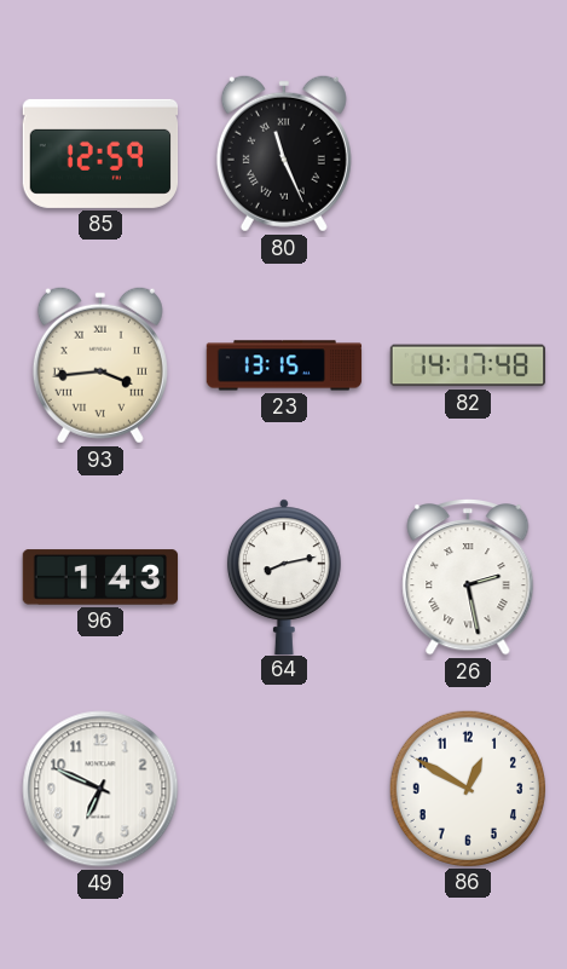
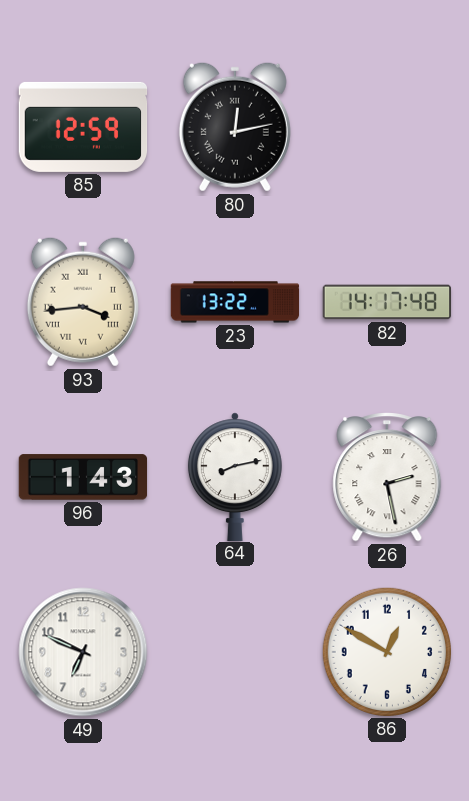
80: 11:26 -> 12:13
23: 13:15 -> 13:22
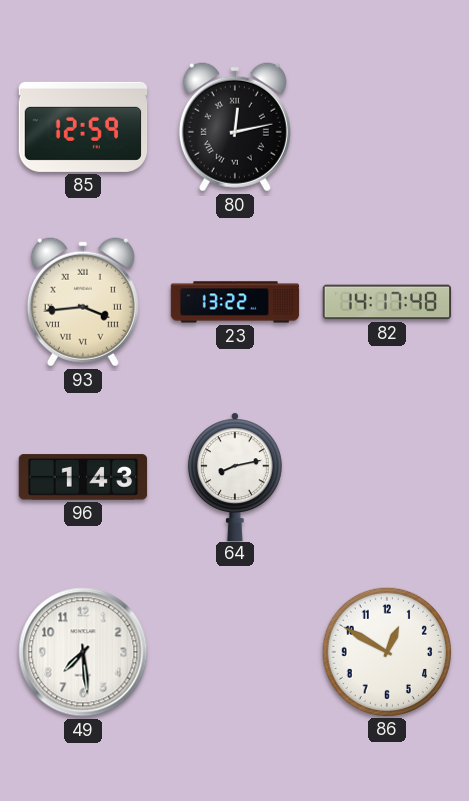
26: 2:28 -> none
49: 6:49 -> 7:29
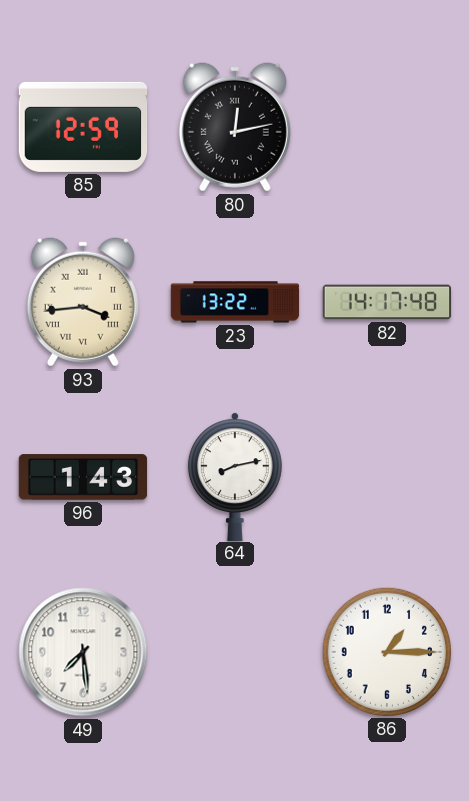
86: 12:50 -> 1:15
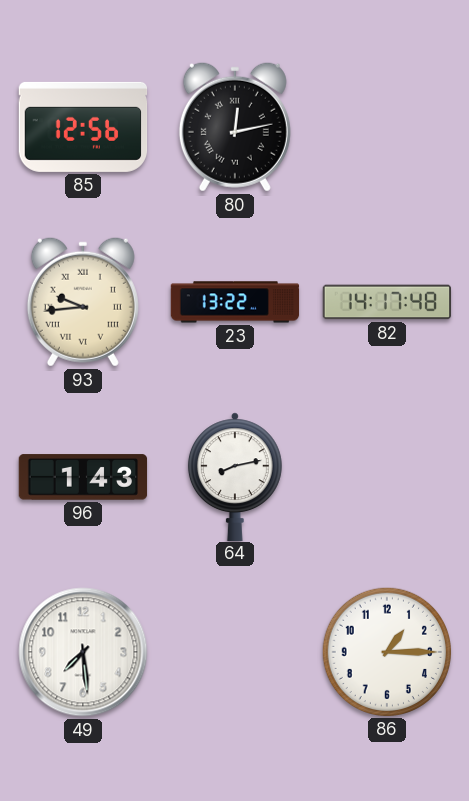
85: 12:59 -> 12:56
93: 3:44 -> 9:44
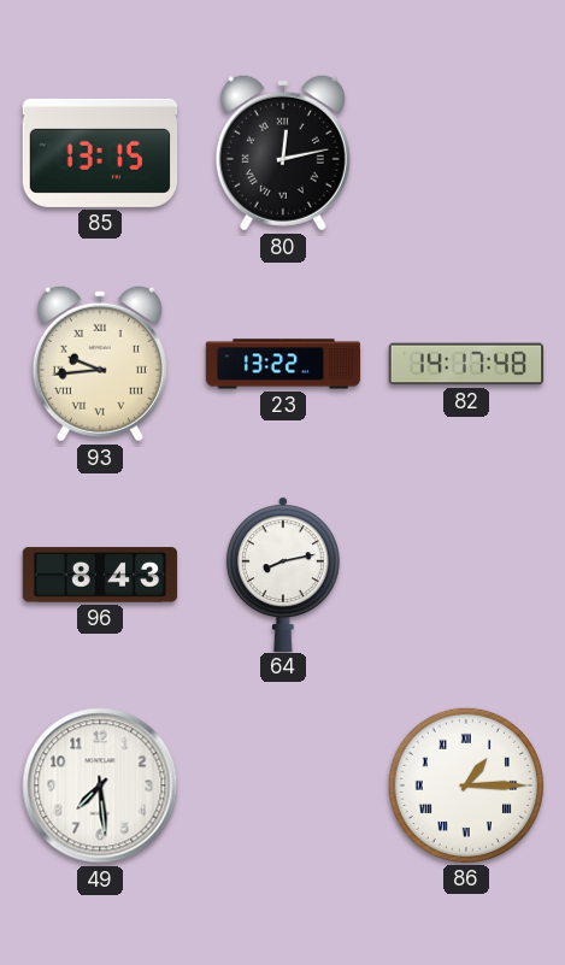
85: 12:56 -> 13:15
96: 1:43 -> 8:43
86 numerals: Arabic -> Roman
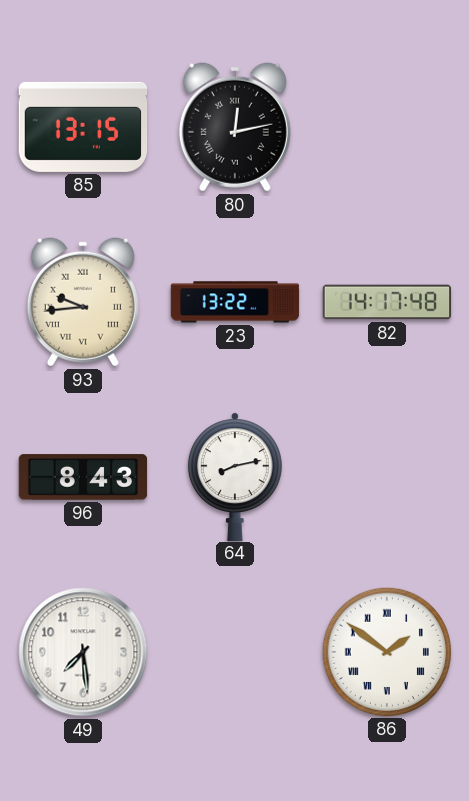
86: 1:15 -> 1:51
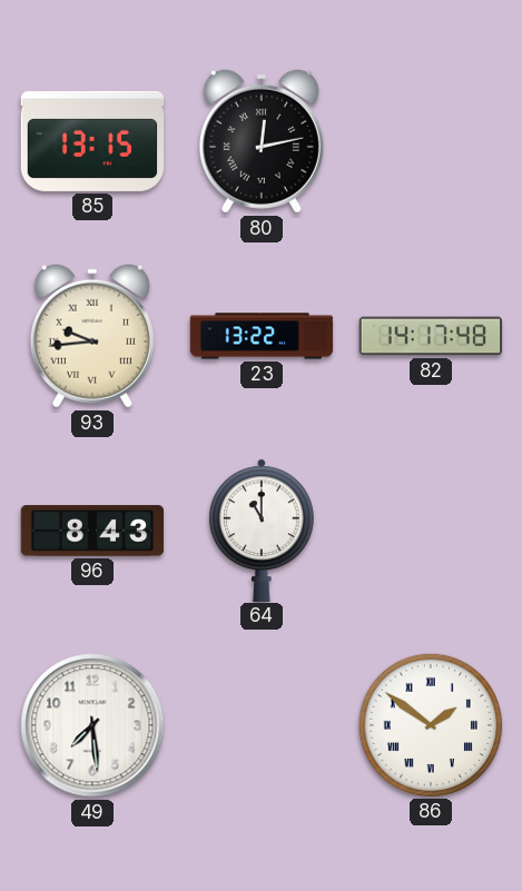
64: 8:13 -> 11:00
